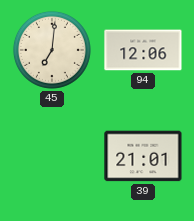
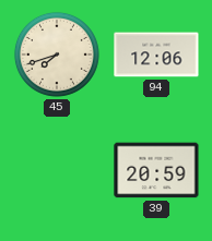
45: 7:01 -> 7:42
39: 21:01 -> 20:59
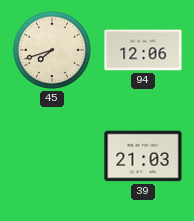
39: 20:59 -> 21:03
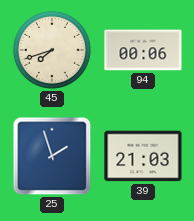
94: 12:06 -> 00:06
25: none -> 1:57
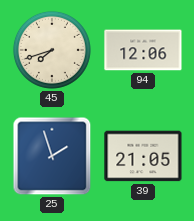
94: 00:06 -> 12:06
39: 21:03 -> 21:05
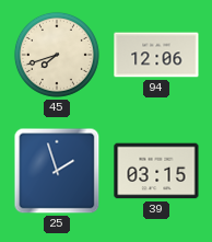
39: 21:05 -> 03:15
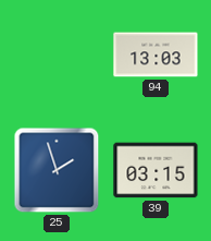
45: 7:42 -> none
94: 12:06 -> 13:03
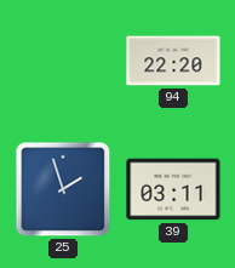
94: 13:03 -> 22:20
39: 03:15 -> 03:11
